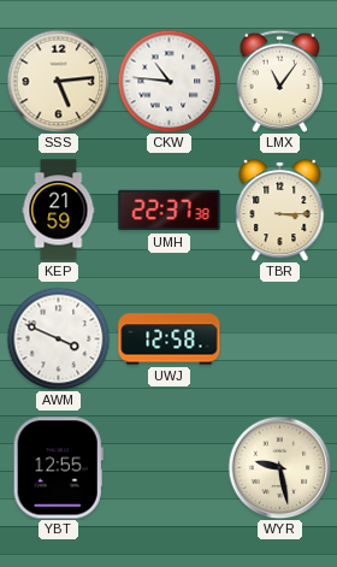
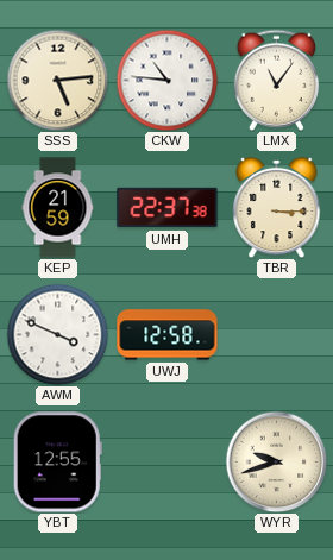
WYR: 9:28 -> 9:42
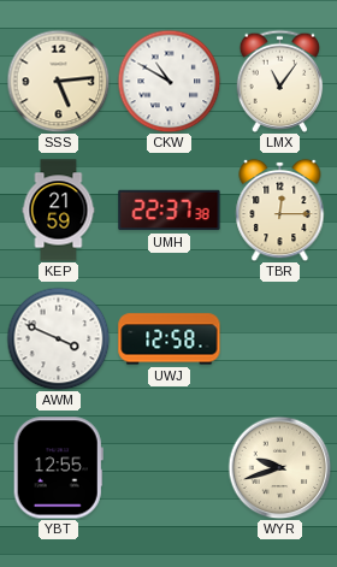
CKW: 10:46 -> 10:50
TBR: 3:15 -> 12:15
